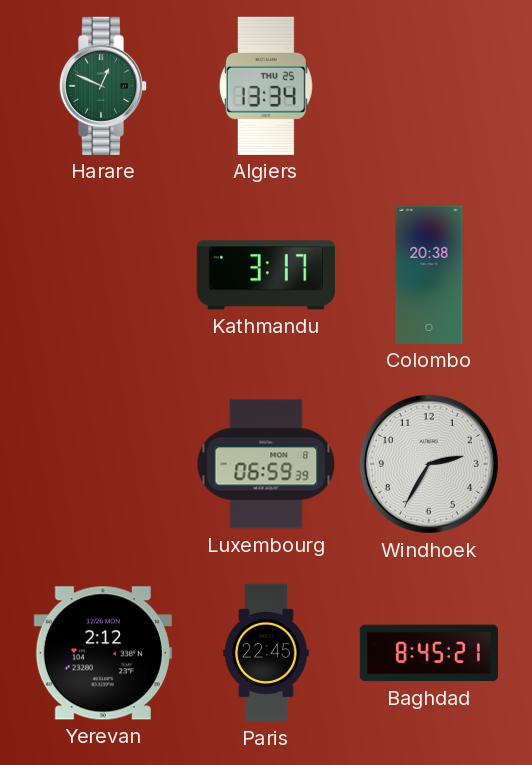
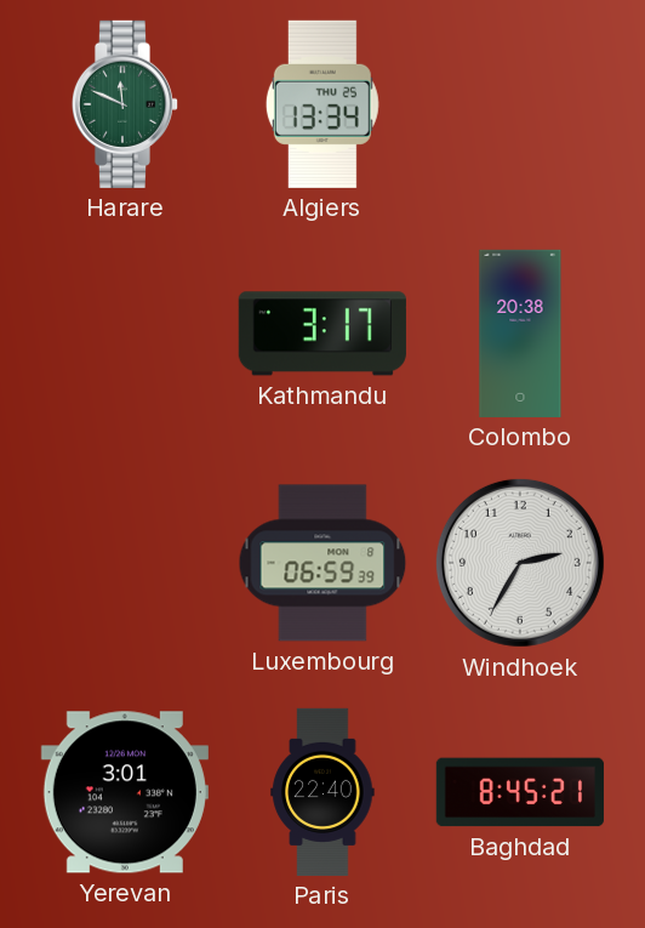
Harare: 12:49 -> 11:49
Yerevan: 2:12 -> 3:01
Paris: 22:45 -> 22:40
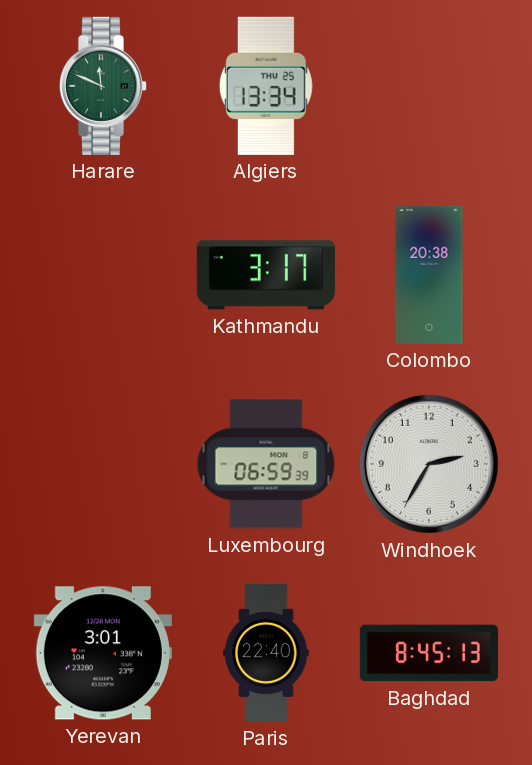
Baghdad: 8:45:21 -> 8:45:13
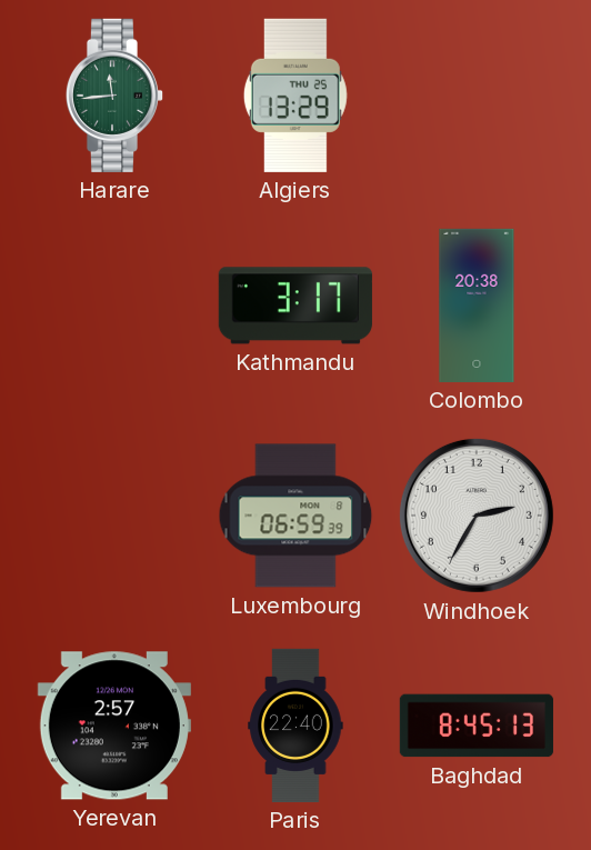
Harare: 11:49 -> 11:44
Algiers: 13:34 -> 13:29
Yerevan: 3:01 -> 2:57
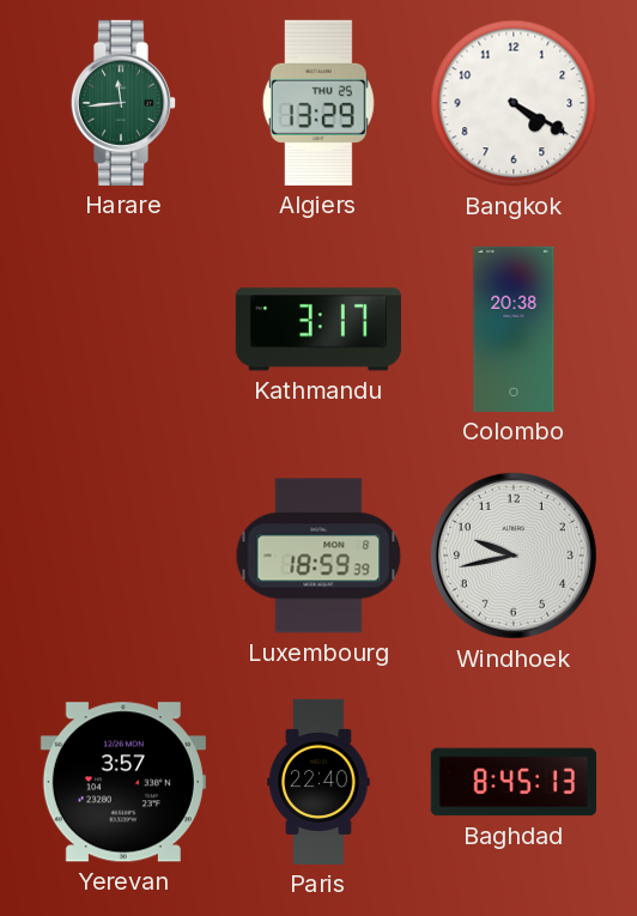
Bangkok: none -> 4:20
Luxembourg: 06:59 -> 18:59
Windhoek: 2:35 -> 9:43
Yerevan: 2:57 -> 3:57
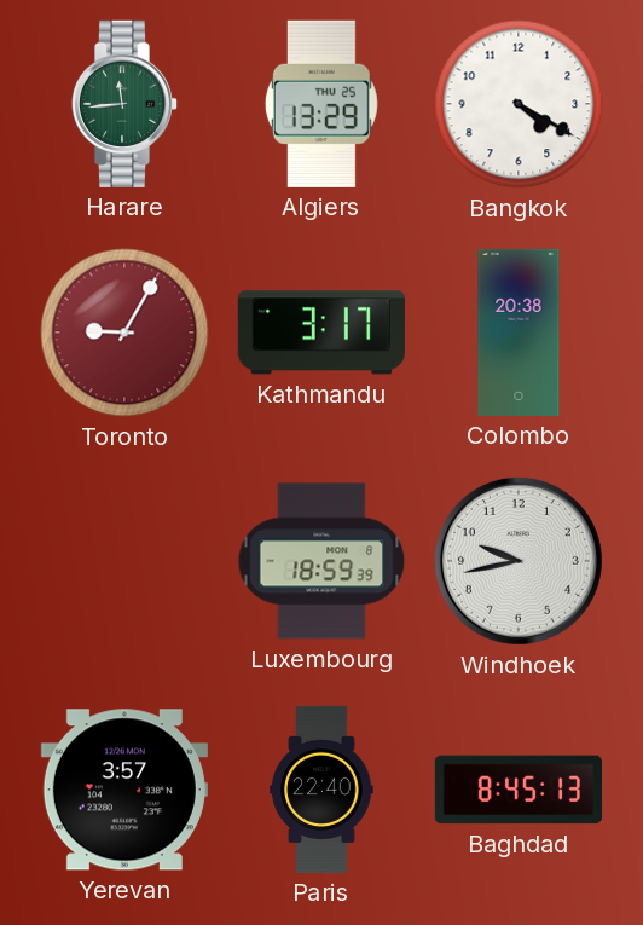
Toronto: none -> 9:05
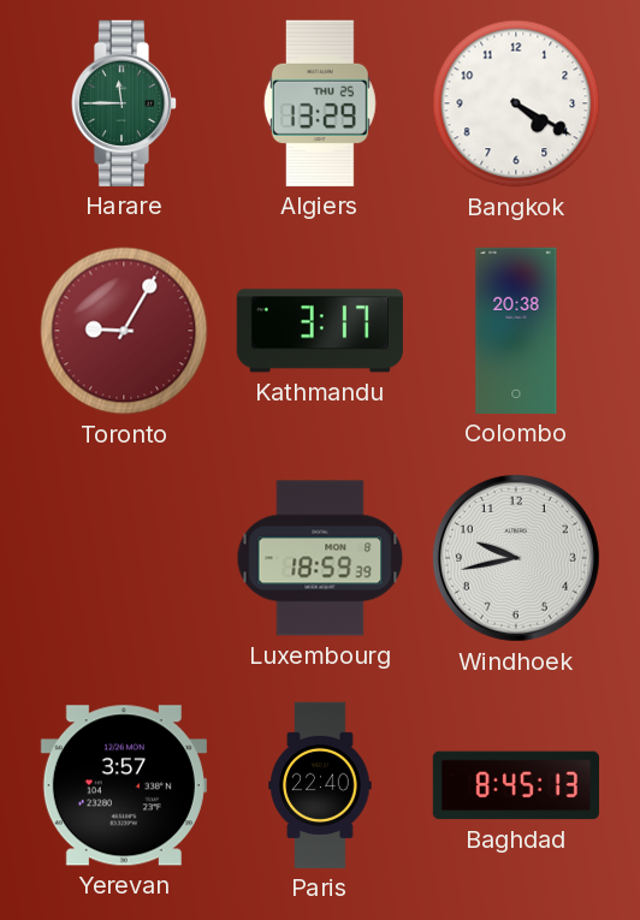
Harare: 11:44 -> 11:45
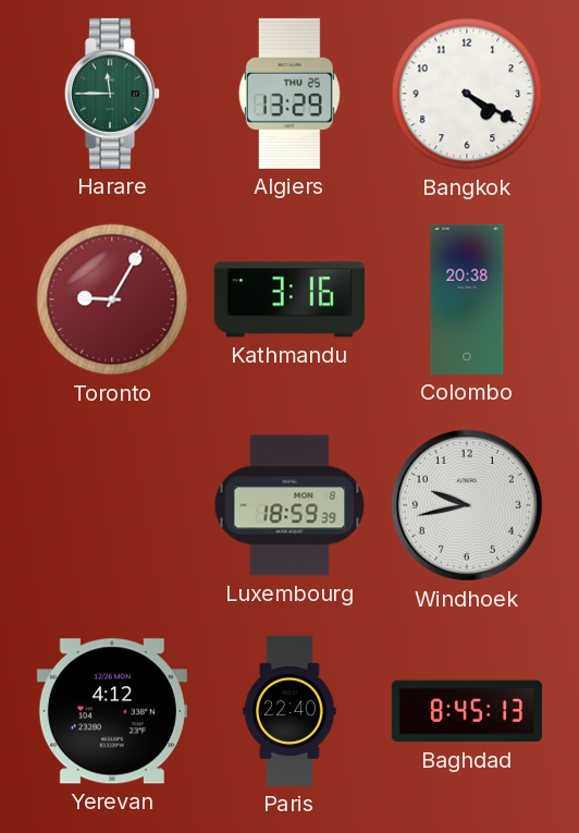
Kathmandu: 3:17 -> 3:16
Yerevan: 3:57 -> 4:12
